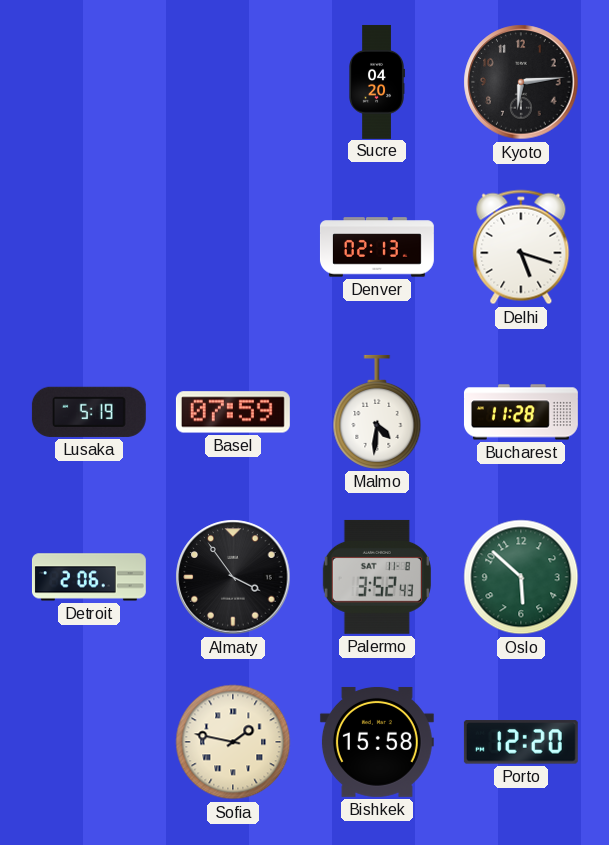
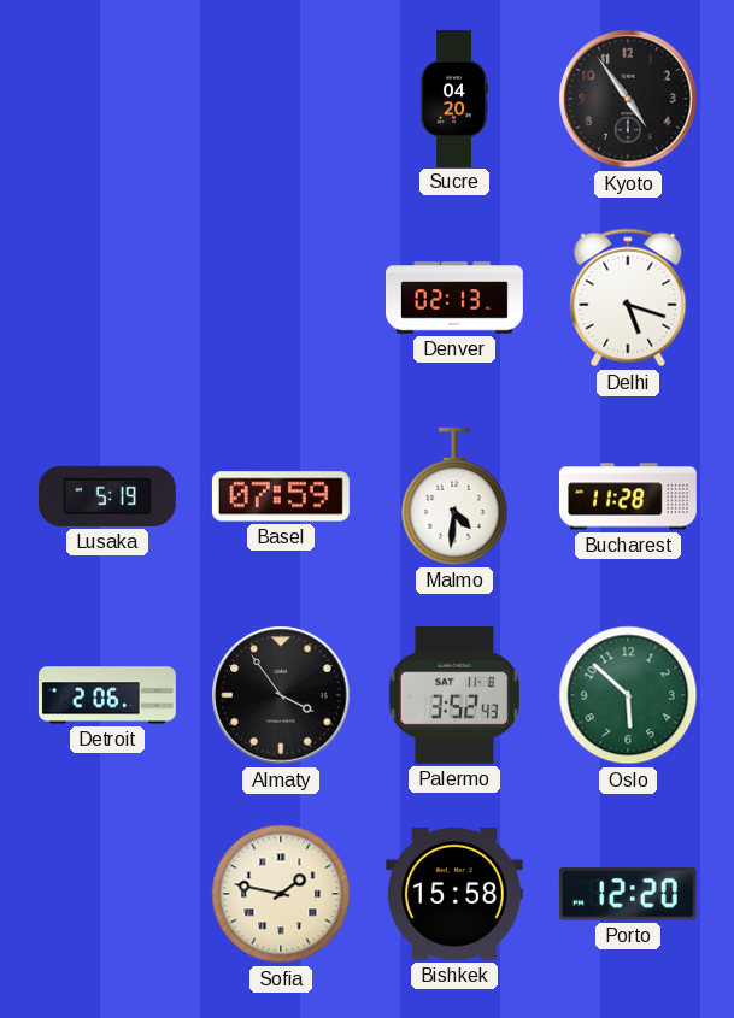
Kyoto: 6:14 -> 4:54
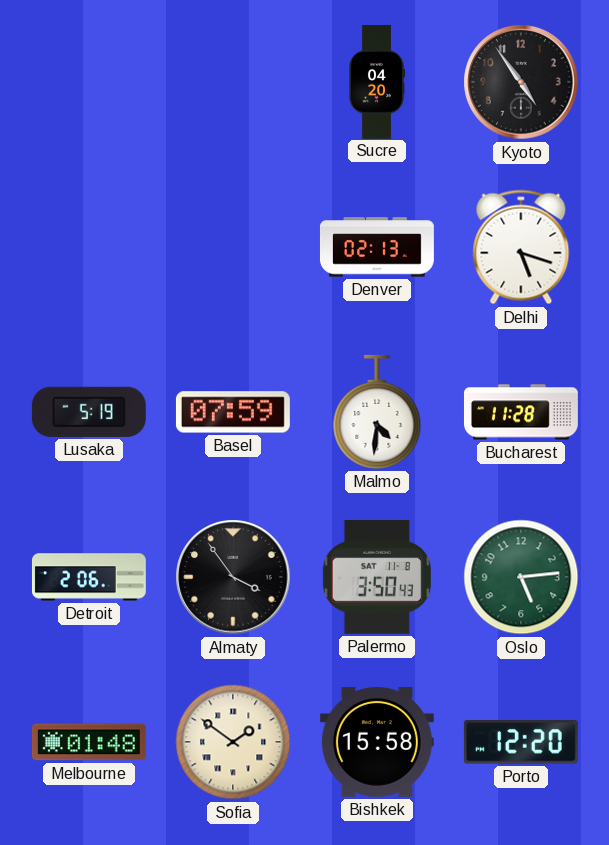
Palermo: 3:52 -> 3:50
Oslo: 5:52 -> 5:14
Melbourne: none -> 01:48
Sofia: 1:47 -> 1:51
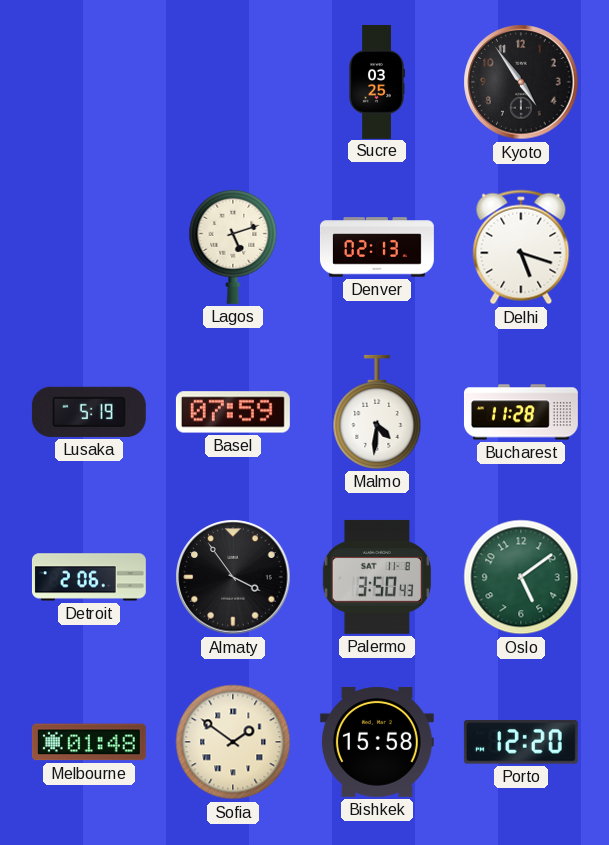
Sucre: 04:20 -> 03:25
Lagos: none -> 5:12
Oslo: 5:14 -> 5:09
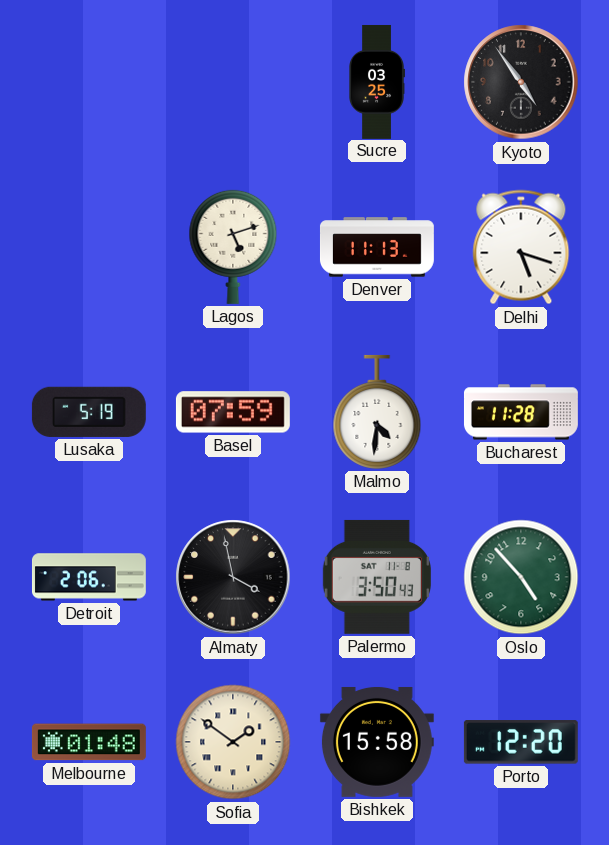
Denver: 02:13 -> 11:13
Almaty: 3:54 -> 3:58
Oslo: 5:09 -> 4:53
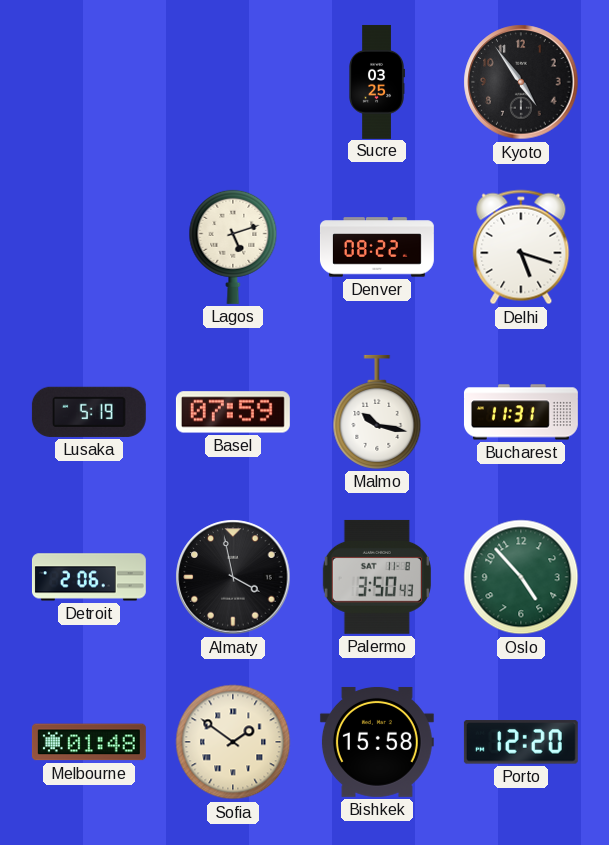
Denver: 11:13 -> 08:22
Malmo: 4:31 -> 10:17
Bucharest: 11:28 -> 11:31
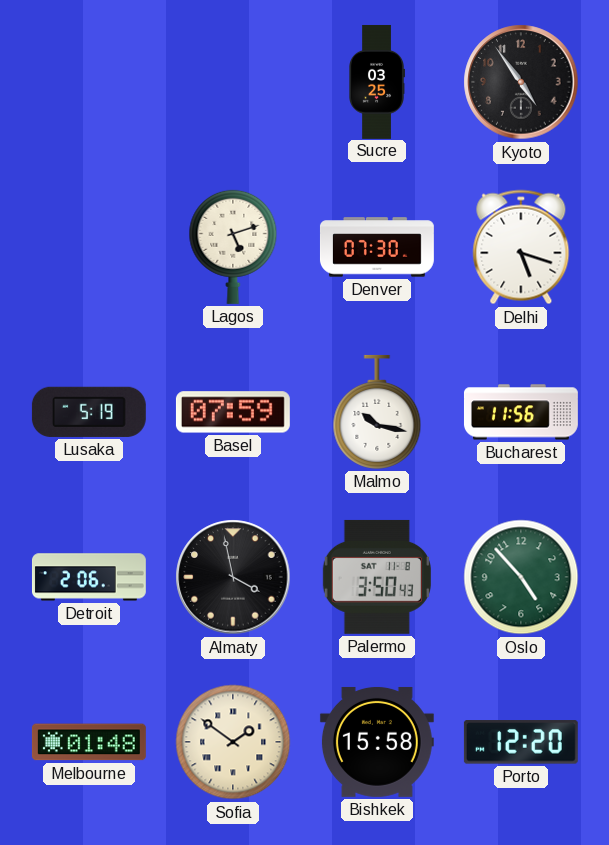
Denver: 08:22 -> 07:30
Bucharest: 11:31 -> 11:56
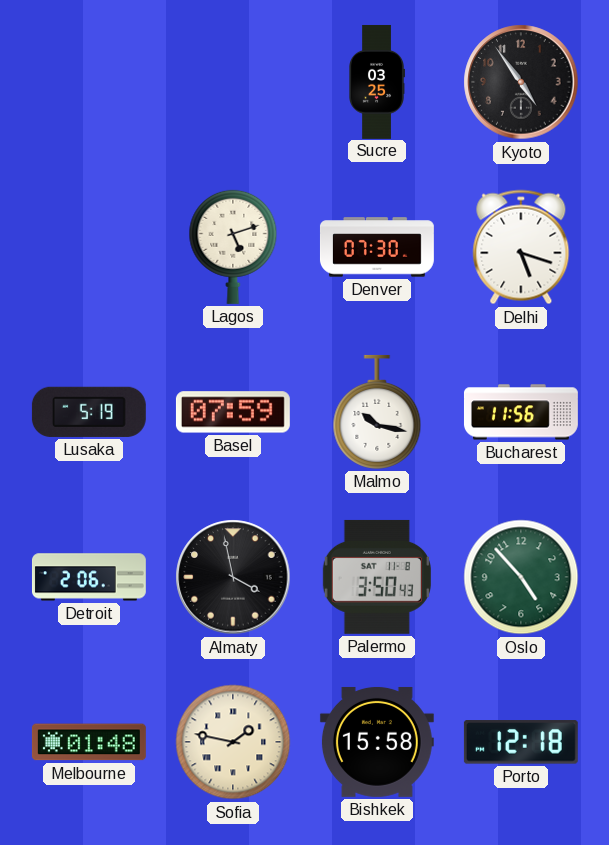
Sofia: 1:51 -> 1:47
Porto: 12:20 -> 12:18
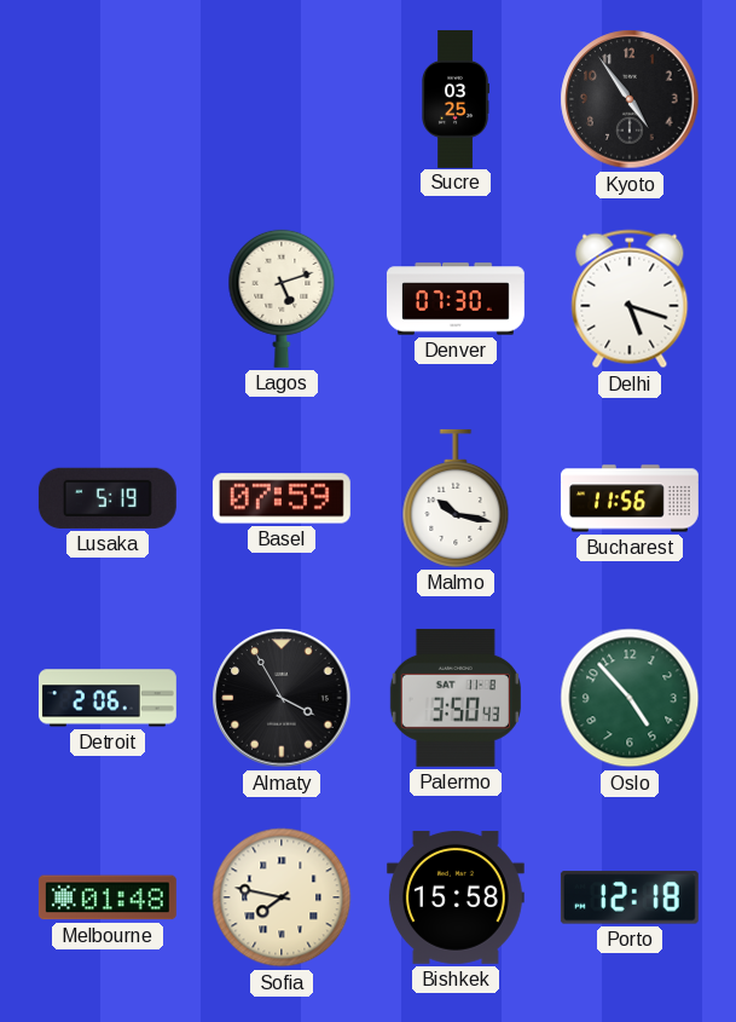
Almaty: 3:58 -> 3:55
Sofia: 1:47 -> 7:47
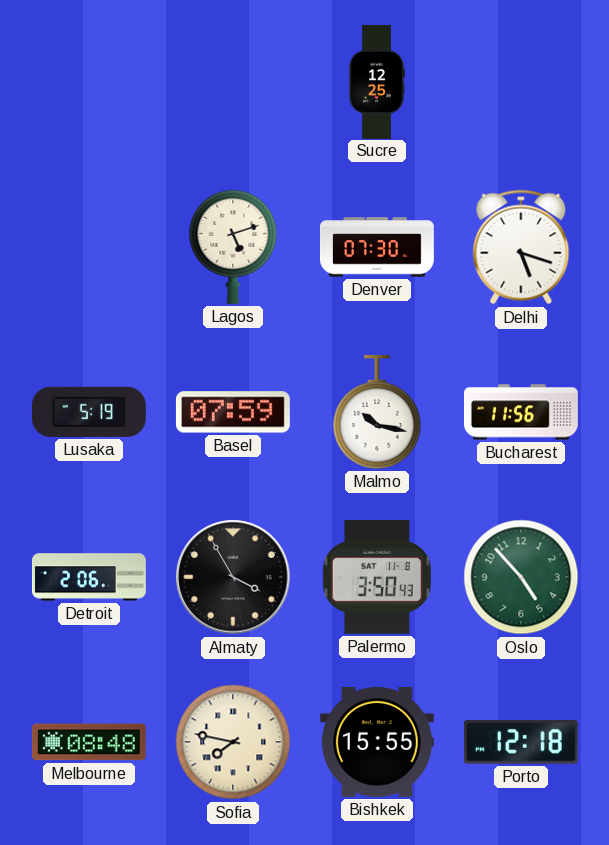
Sucre: 03:25 -> 12:25
Kyoto: 4:54 -> none
Melbourne: 01:48 -> 08:48
Bishkek: 15:58 -> 15:55
